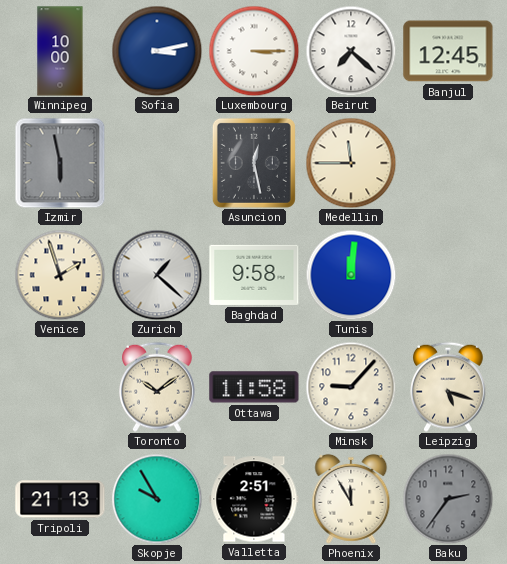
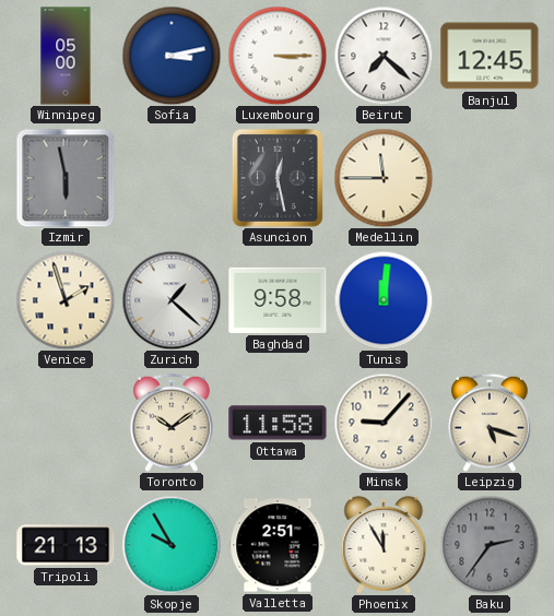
Winnipeg: 10:00 -> 05:00
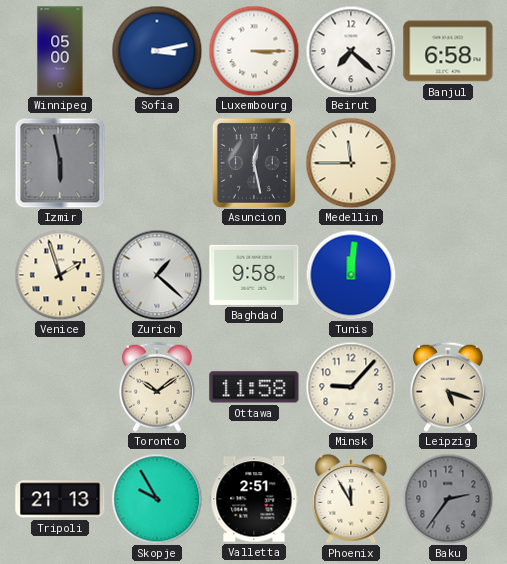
Banjul: 12:45 -> 6:58
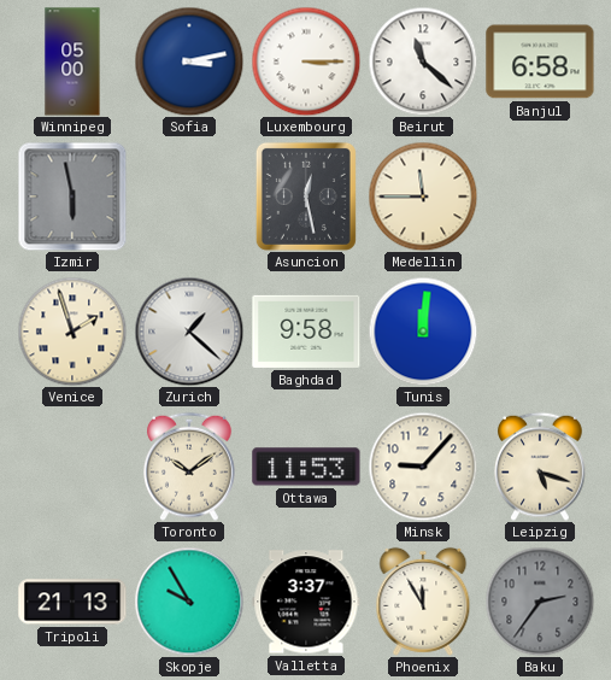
Beirut: 7:22 -> 11:22
Ottawa: 11:58 -> 11:53
Valletta: 2:51 -> 3:37
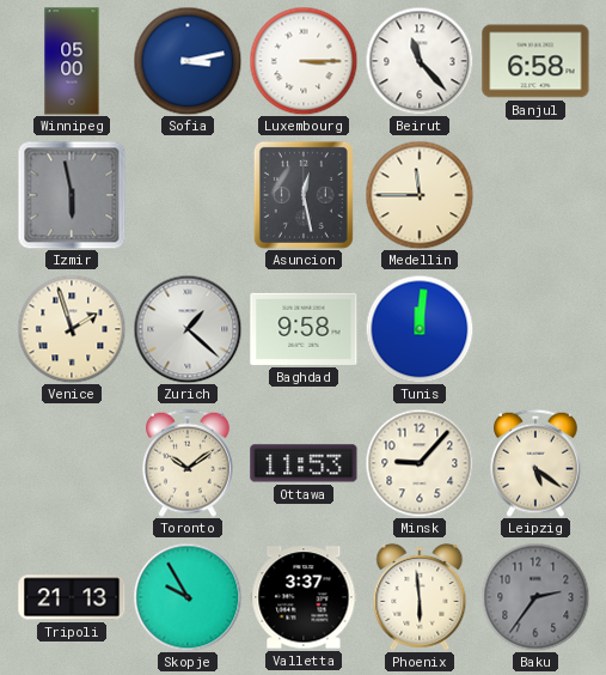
Beirut: 11:22 -> 11:23
Leipzig: 5:18 -> 5:21
Phoenix: 11:55 -> 5:59
